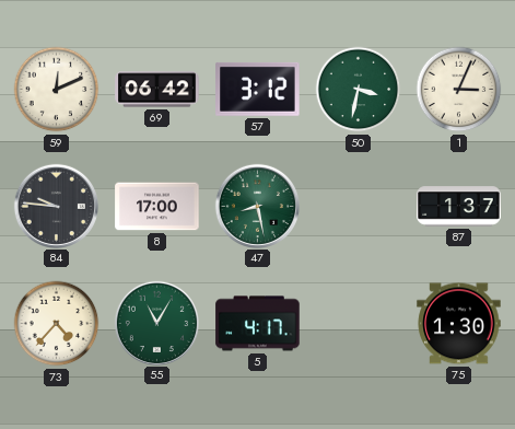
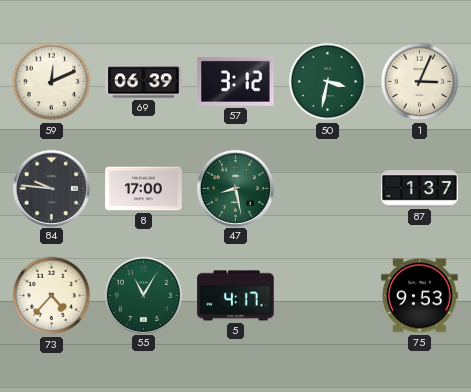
69: 06:42 -> 06:39
75: 1:30 -> 9:53
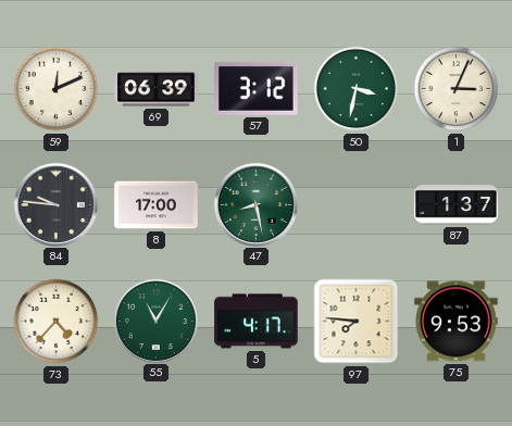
97: none -> 7:46
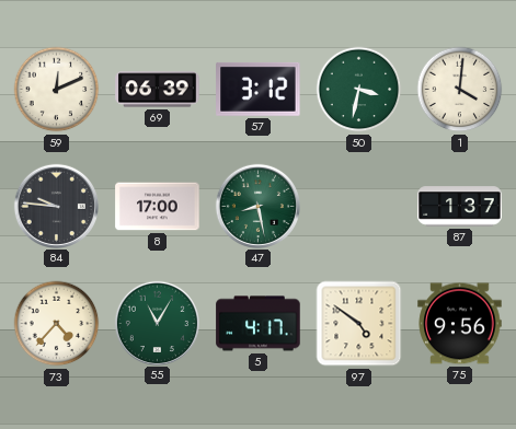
1: 3:04 -> 4:01
97: 7:46 -> 4:51
75: 9:53 -> 9:56
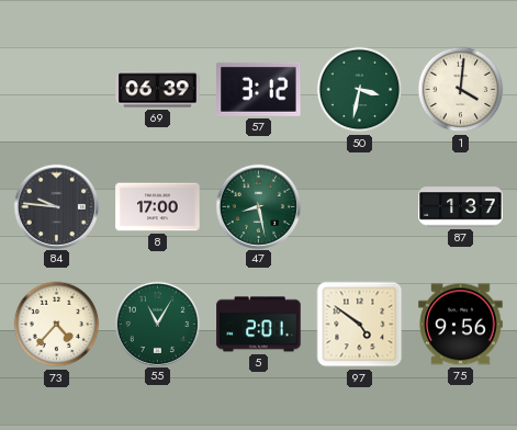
59: 12:11 -> none
5: 4:17 -> 2:01
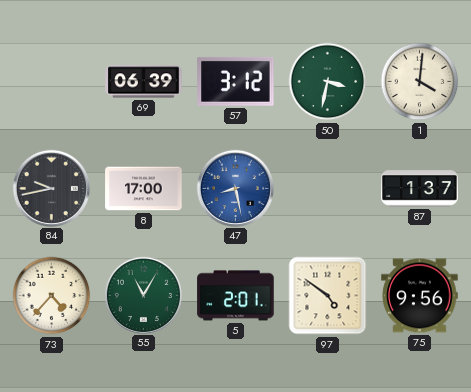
84: 9:46 -> 9:43
47 dial: green -> blue
